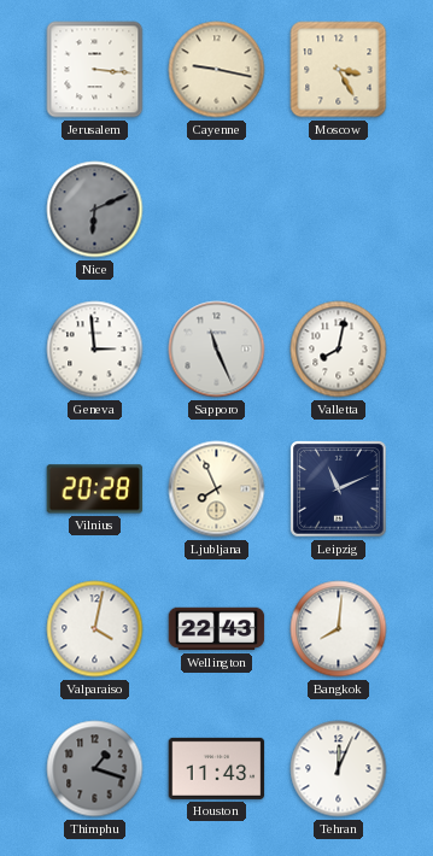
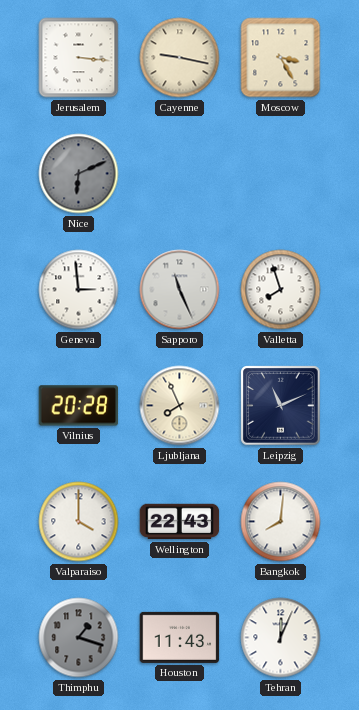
Valletta: 8:02 -> 7:57
Valparaiso: 4:02 -> 4:00
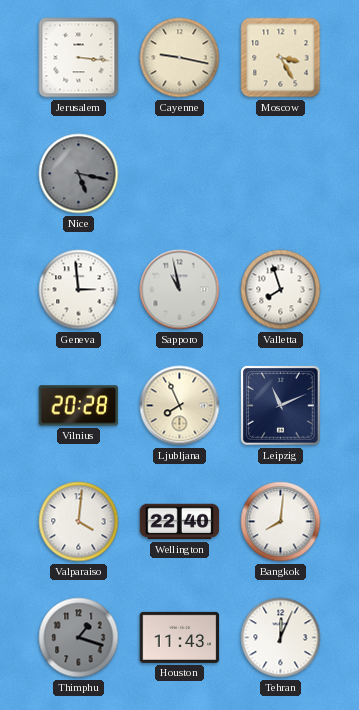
Nice: 6:11 -> 5:17
Sapporo: 11:26 -> 10:58
Valparaiso: 4:00 -> 4:01
Wellington: 22:43 -> 22:40
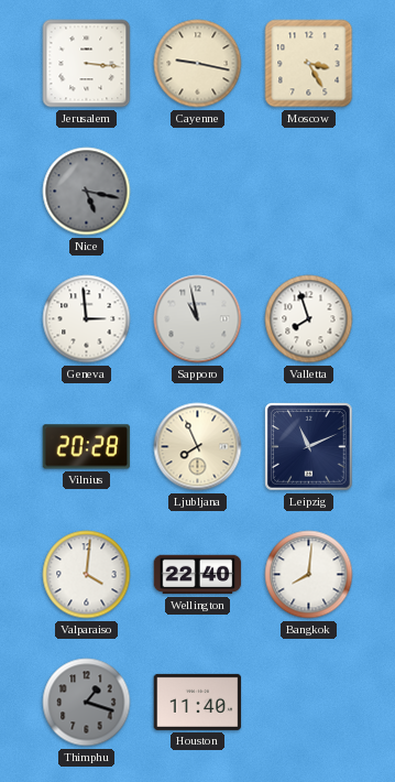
Houston: 11:43 -> 11:40
Tehran: 12:04 -> none
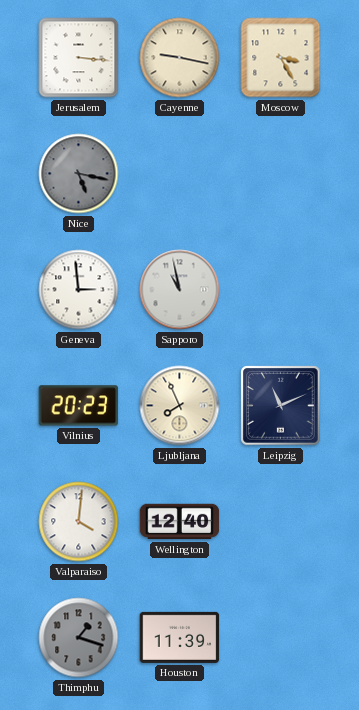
Valletta: 7:57 -> none
Vilnius: 20:28 -> 20:23
Wellington: 22:40 -> 12:40
Bangkok: 8:01 -> none
Houston: 11:40 -> 11:39
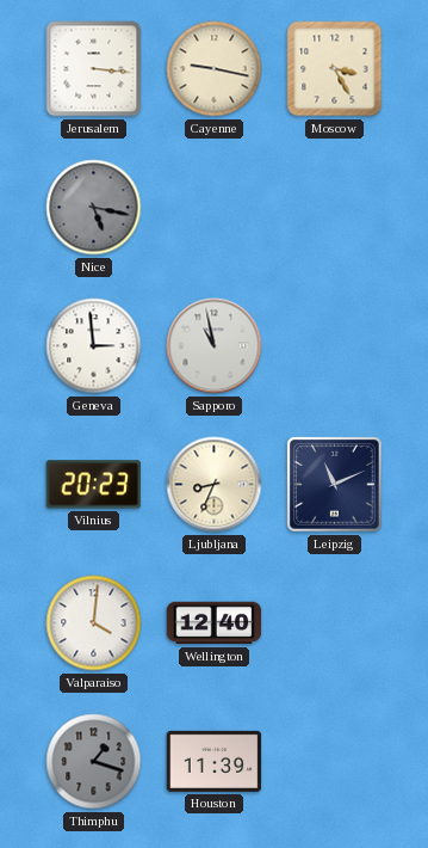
Ljubljana: 7:56 -> 8:34
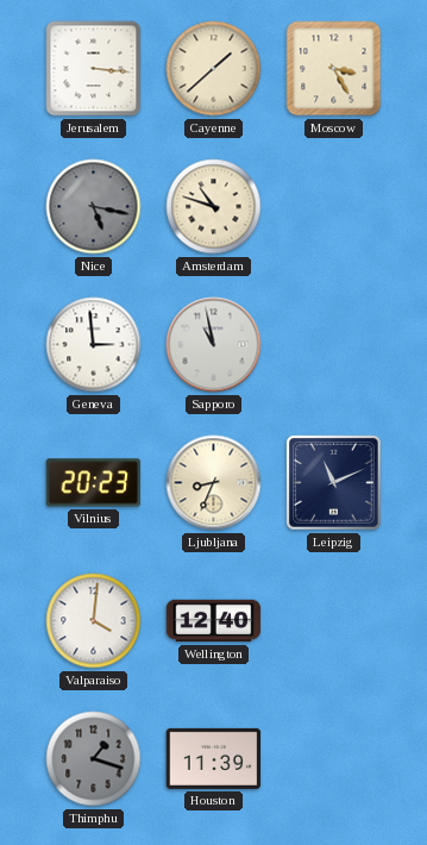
Cayenne: 9:17 -> 1:38
Amsterdam: none -> 10:48
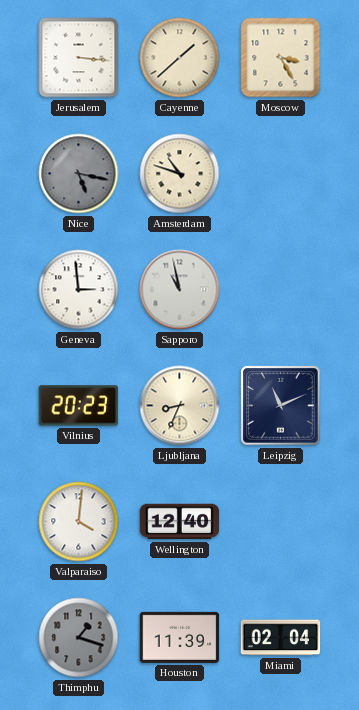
Miami: none -> 02:04
